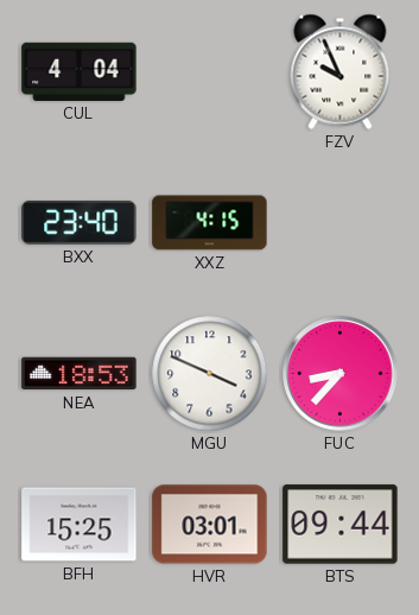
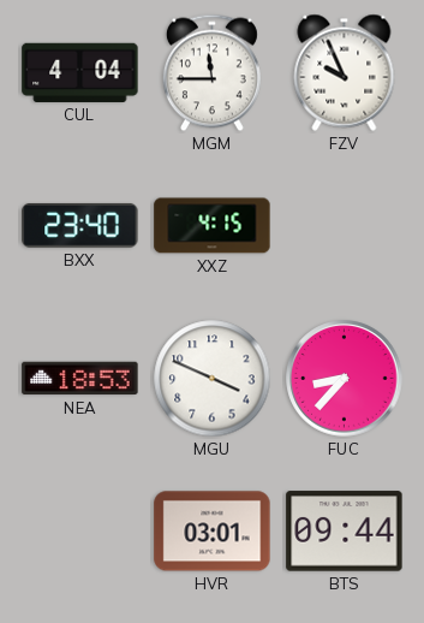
MGM: none -> 11:45
BFH: 15:25 -> none
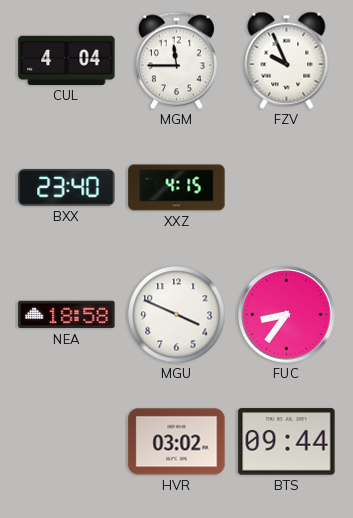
NEA: 18:53 -> 18:58
FUC: 8:37 -> 8:36
HVR: 03:01 -> 03:02
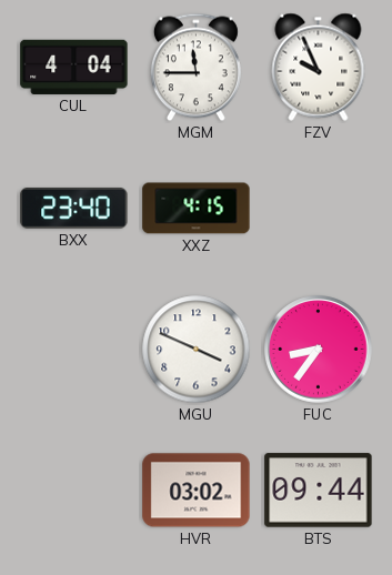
NEA: 18:58 -> none
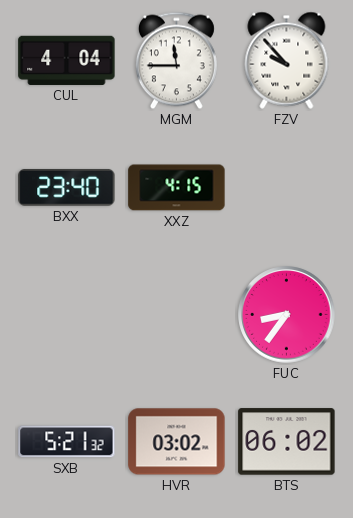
FZV: 9:56 -> 9:53
MGU: 3:49 -> none
SXB: none -> 5:21
BTS: 09:44 -> 06:02
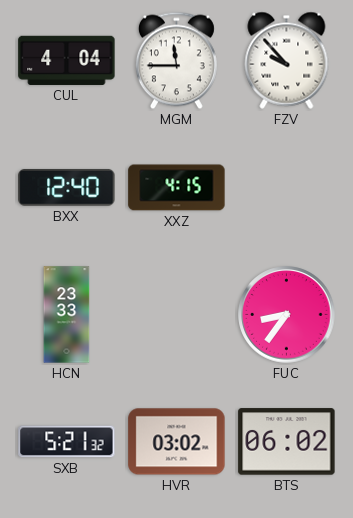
BXX: 23:40 -> 12:40
HCN: none -> 23:33
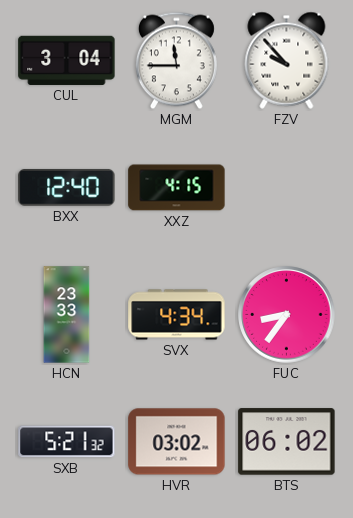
CUL: 4:04 -> 3:04
SVX: none -> 4:34
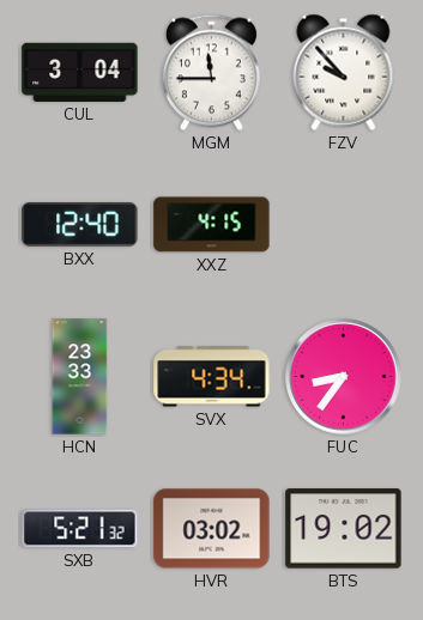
BTS: 06:02 -> 19:02
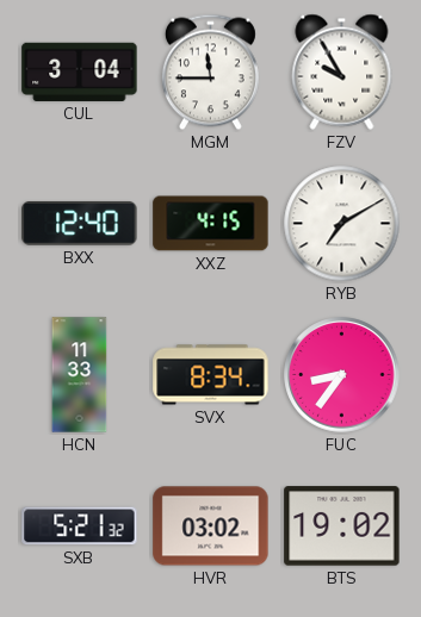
FZV: 9:53 -> 9:55
RYB: none -> 7:10
HCN: 23:33 -> 11:33
SVX: 4:34 -> 8:34
